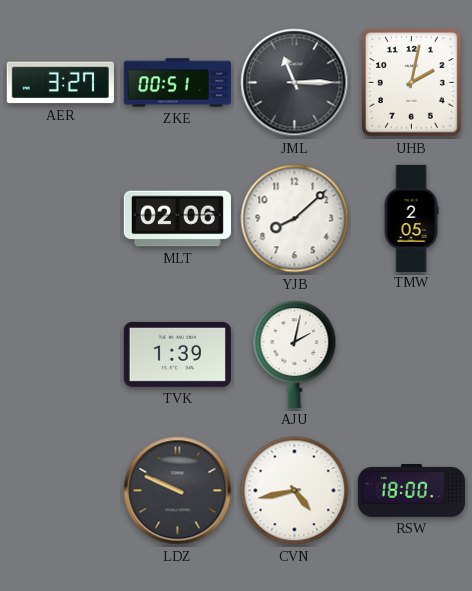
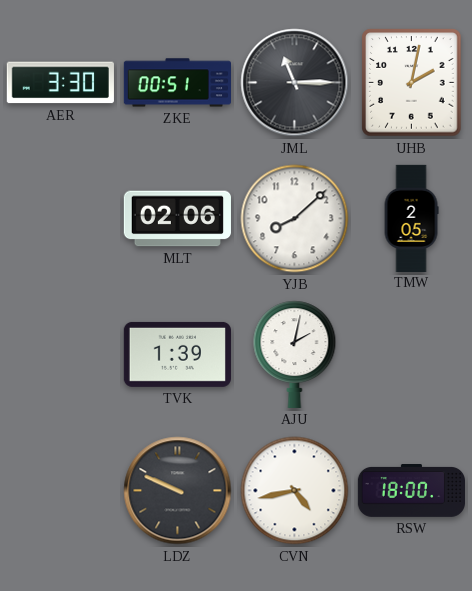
AER: 3:27 -> 3:30
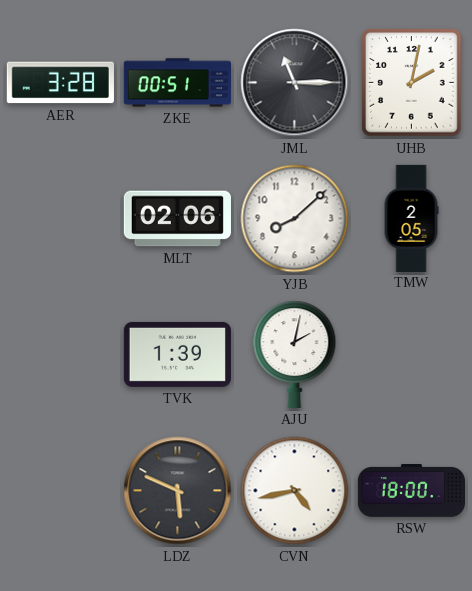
AER: 3:30 -> 3:28
LDZ: 9:49 -> 5:49
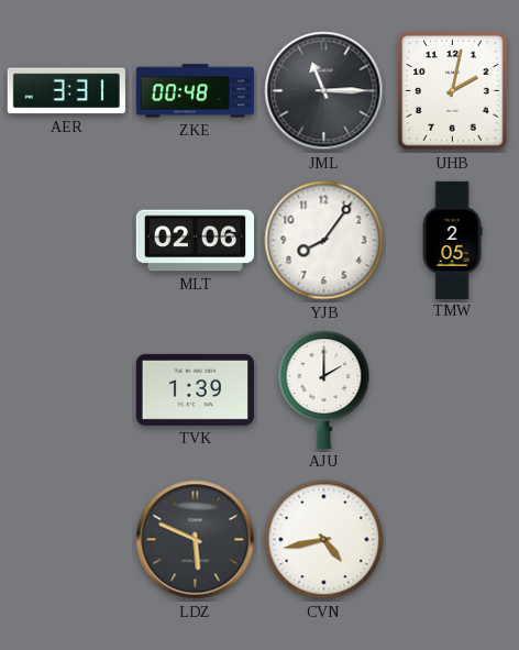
AER: 3:28 -> 3:31
ZKE: 00:51 -> 00:48
YJB: 8:08 -> 8:06
AJU: 2:02 -> 2:00
RSW: 18:00 -> none
